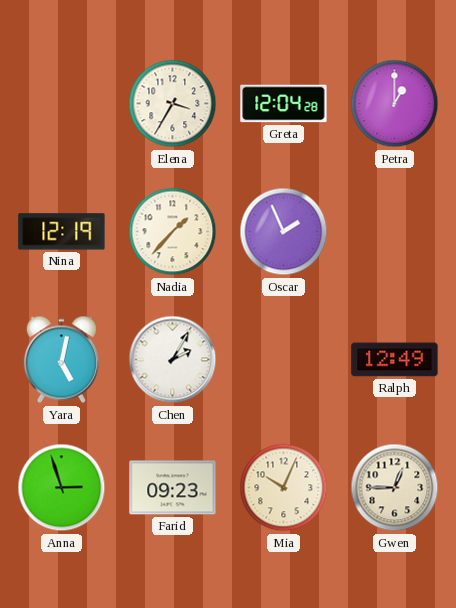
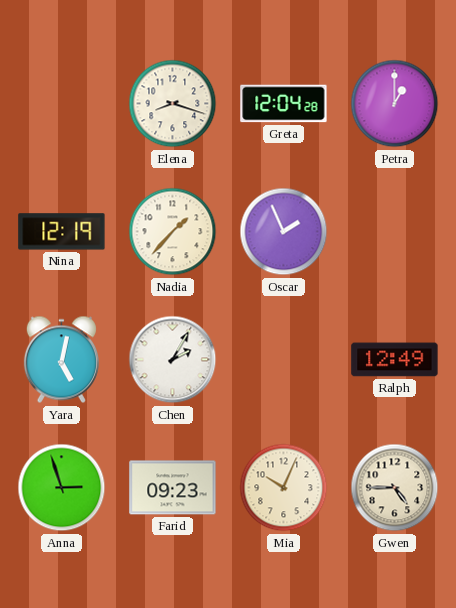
Elena: 3:35 -> 8:18
Gwen: 12:45 -> 4:45
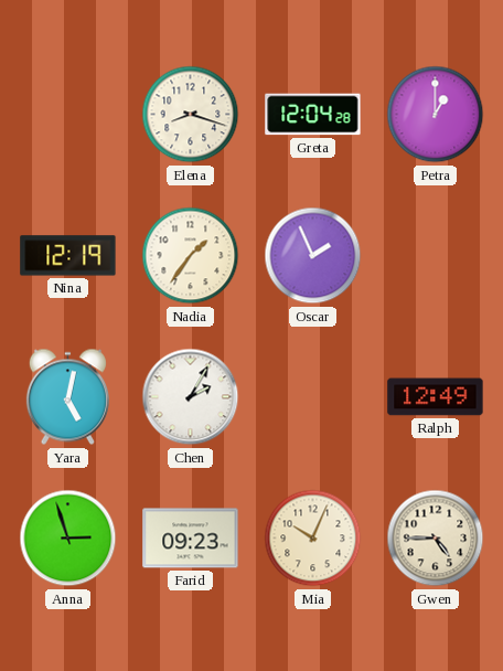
Nadia: 1:37 -> 1:36
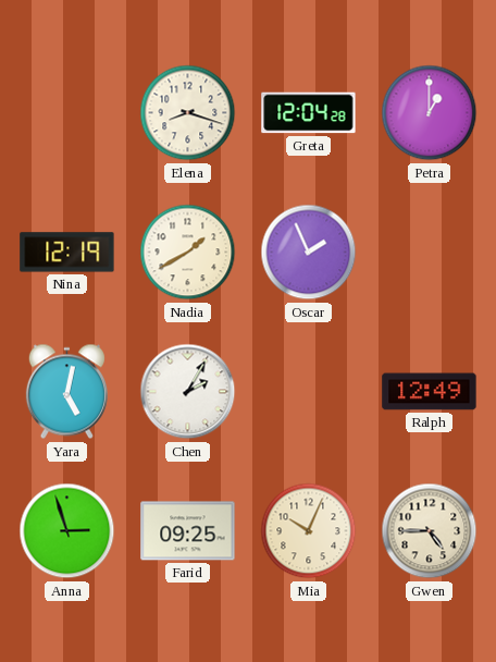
Nadia: 1:36 -> 1:40
Farid: 09:23 -> 09:25
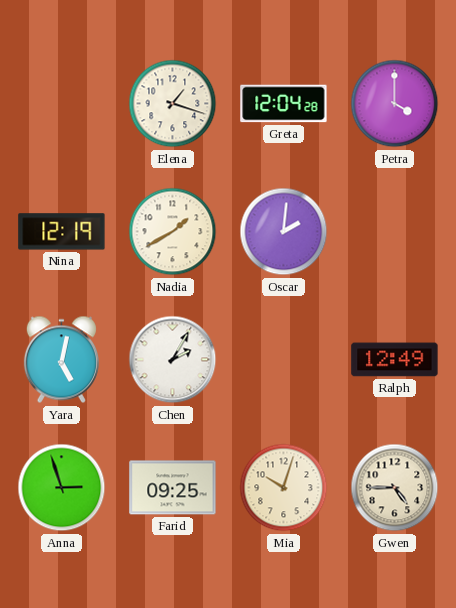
Elena: 8:18 -> 1:18
Petra: 1:00 -> 4:00
Oscar: 1:56 -> 2:01
Mia: 10:04 -> 10:03
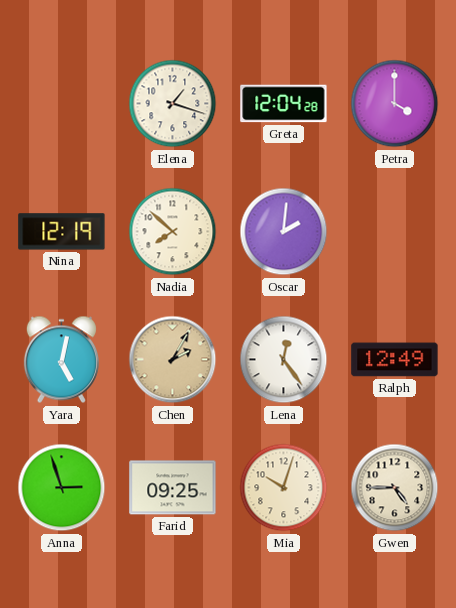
Nadia: 1:40 -> 7:52
Chen dial: white -> champagne
Lena: none -> 12:24
